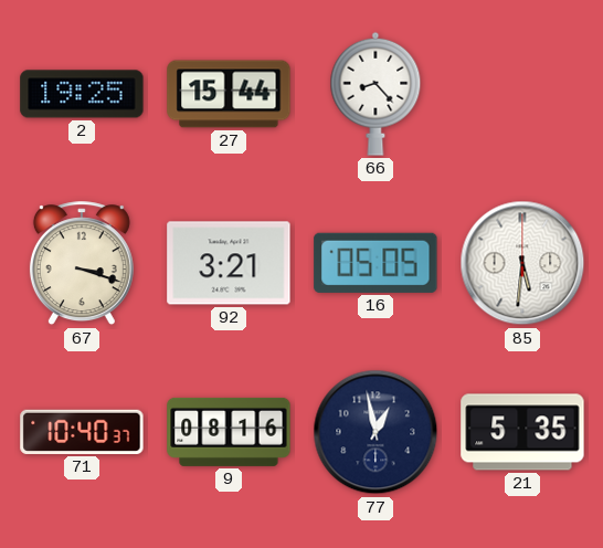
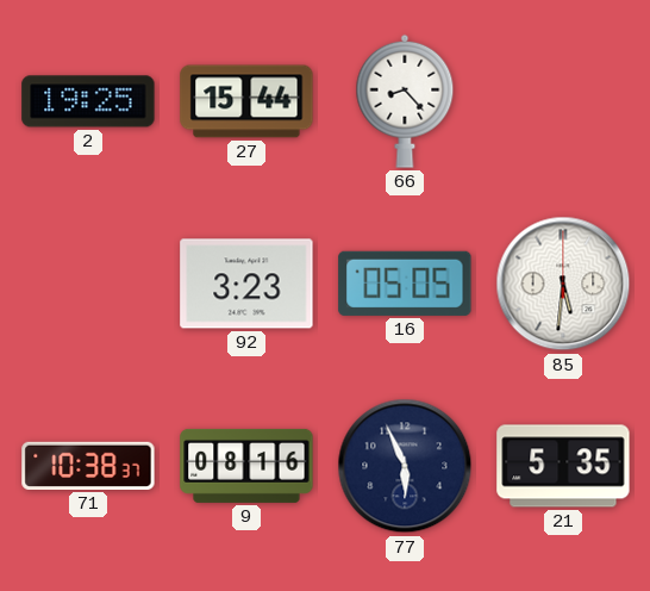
67: 3:18 -> none
92: 3:21 -> 3:23
71: 10:40 -> 10:38
77: 12:58 -> 5:56
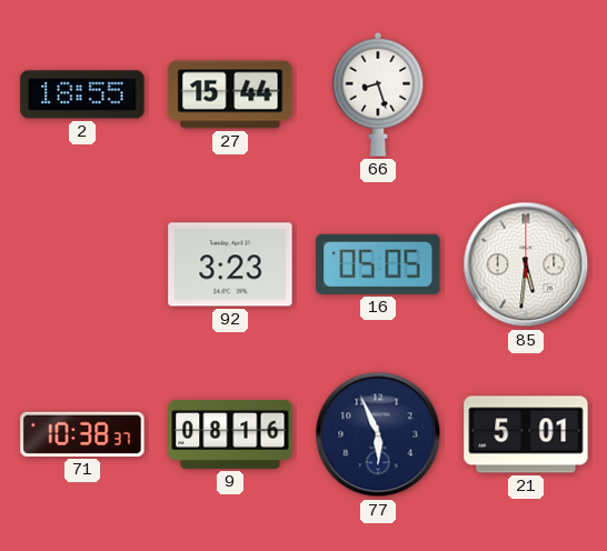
2: 19:25 -> 18:55
66: 8:23 -> 8:27
21: 5:35 -> 5:01
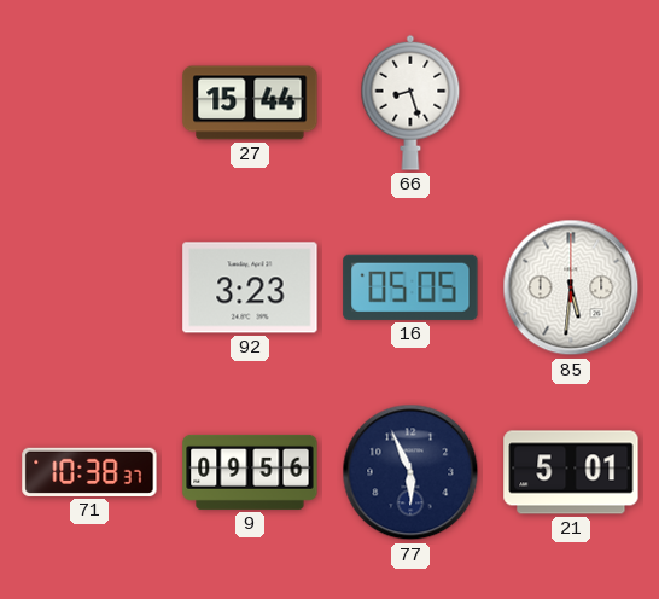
2: 18:55 -> none
9: 08:16 -> 09:56
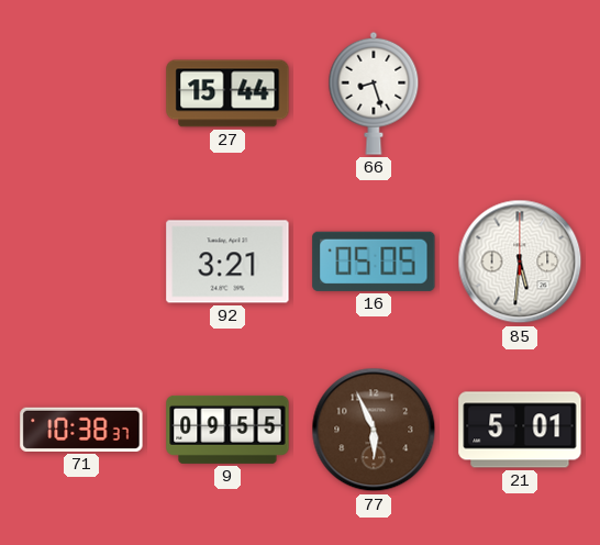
92: 3:23 -> 3:21
9: 09:56 -> 09:55
77 dial: navy -> brown
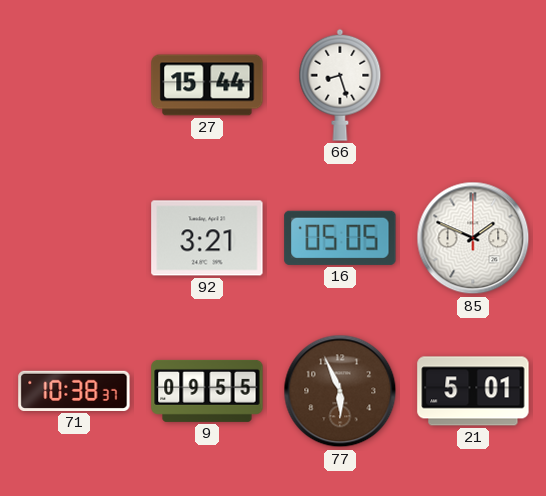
85: 5:31 -> 1:49
